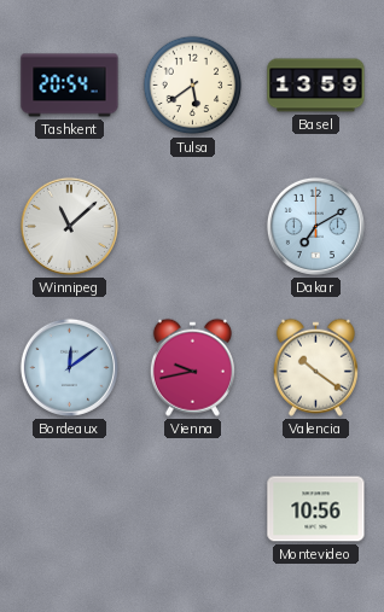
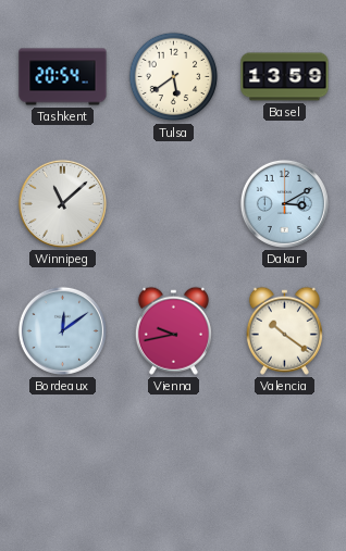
Dakar: 7:10 -> 3:10
Montevideo: 10:56 -> none
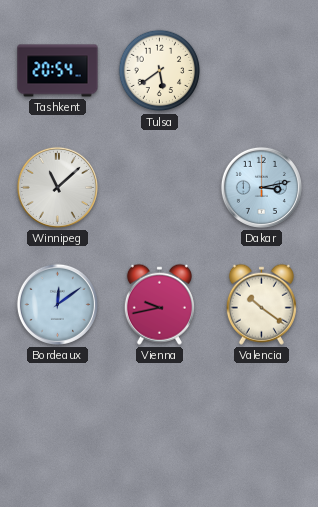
Basel: 13:59 -> none
Dakar: 3:10 -> 3:13
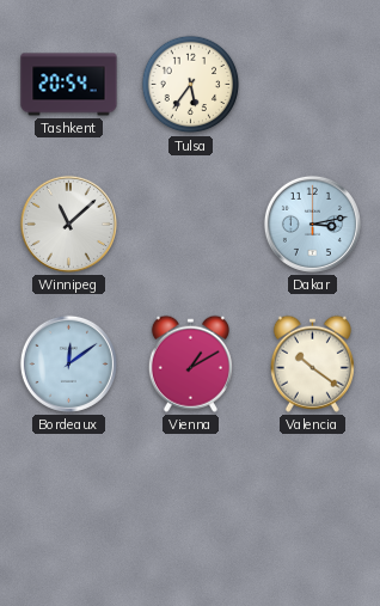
Tulsa: 5:39 -> 5:36
Vienna: 9:43 -> 1:10
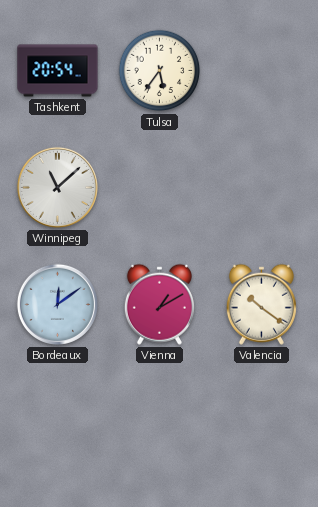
Dakar: 3:13 -> none
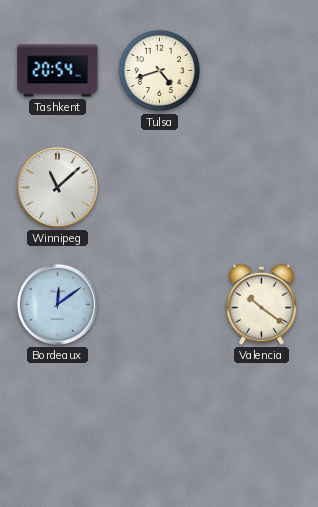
Tulsa: 5:36 -> 4:42
Vienna: 1:10 -> none
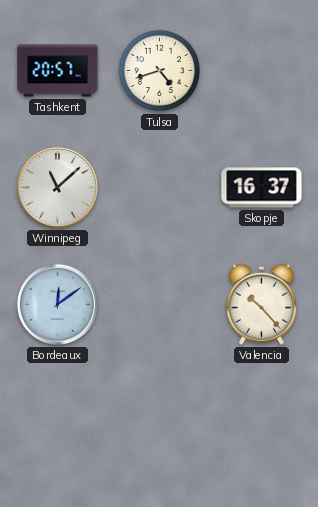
Tashkent: 20:54 -> 20:57
Skopje: none -> 16:37
Valencia: 10:21 -> 10:23
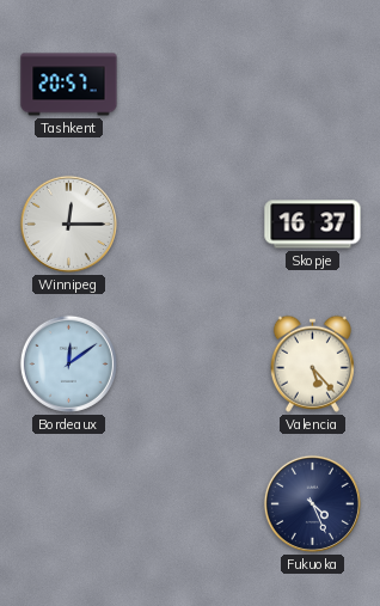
Tulsa: 4:42 -> none
Winnipeg: 11:08 -> 12:15
Valencia: 10:23 -> 5:23
Fukuoka: none -> 4:26
